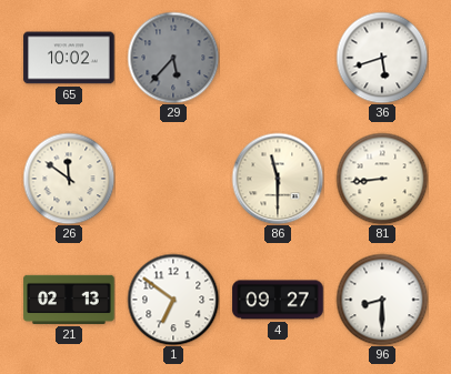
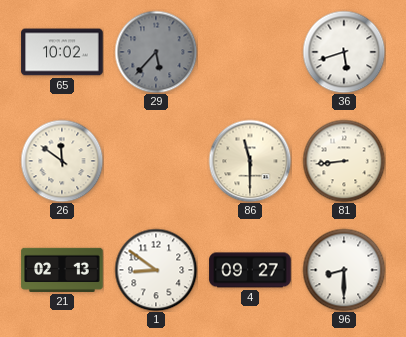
1: 6:51 -> 8:51
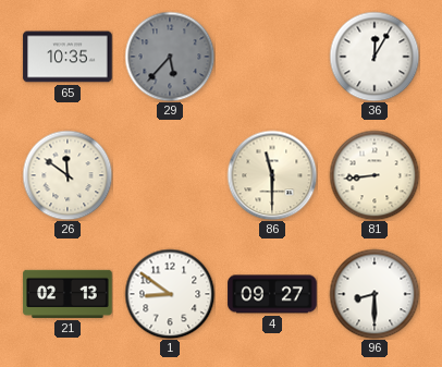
65: 10:02 -> 10:35
36: 5:42 -> 12:05
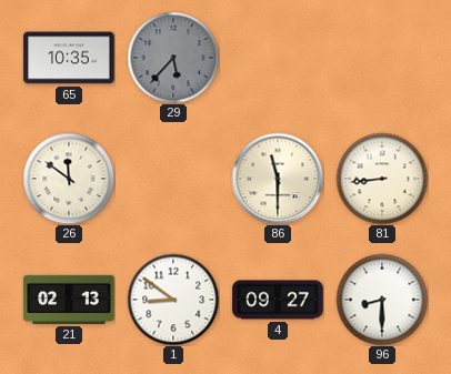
36: 12:05 -> none
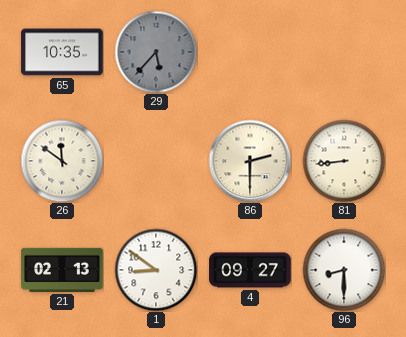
86: 11:30 -> 2:30
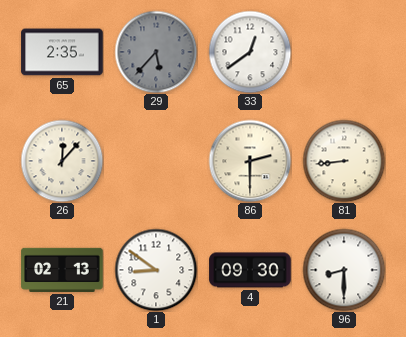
65: 10:35 -> 2:35
33: none -> 12:39
26: 11:51 -> 12:07
4: 09:27 -> 09:30
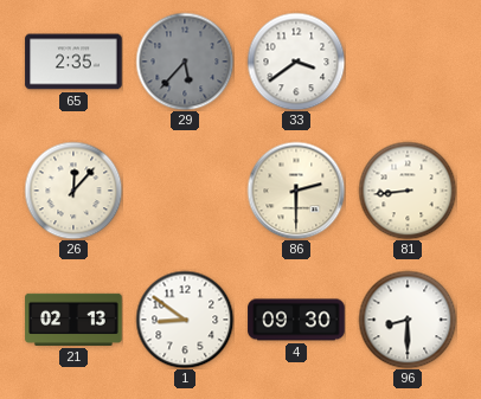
33: 12:39 -> 3:39
